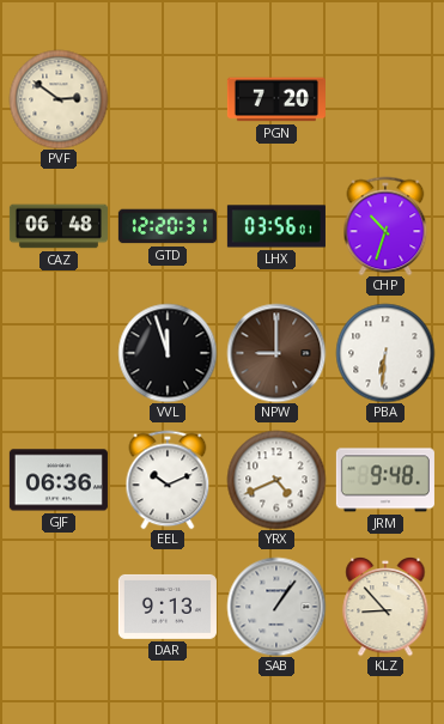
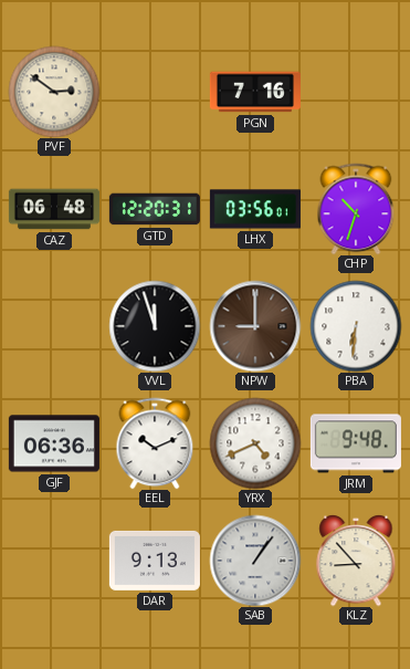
PGN: 7:20 -> 7:16
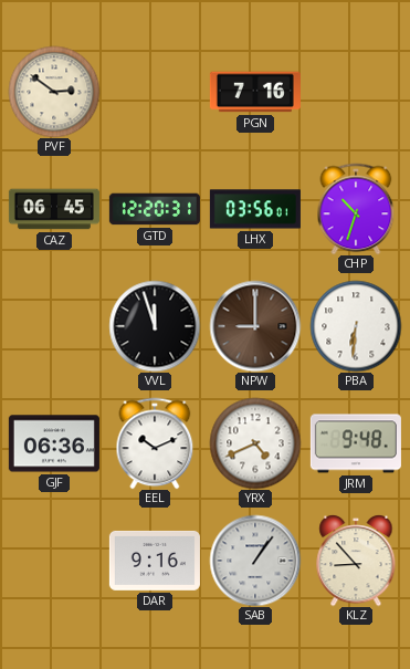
CAZ: 06:48 -> 06:45
DAR: 9:13 -> 9:16
